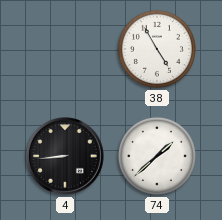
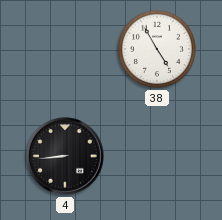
74: 1:38 -> none
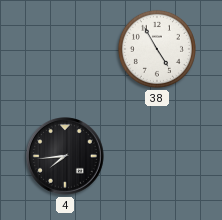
4: 8:44 -> 7:44
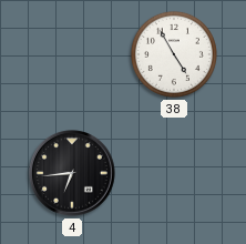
4: 7:44 -> 6:44
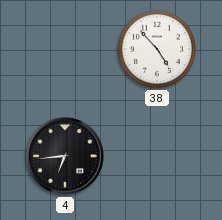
38: 4:55 -> 4:53
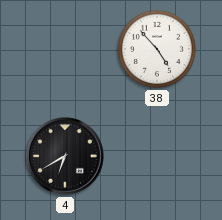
4: 6:44 -> 6:40
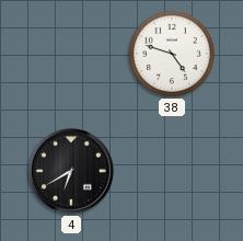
38: 4:53 -> 4:48
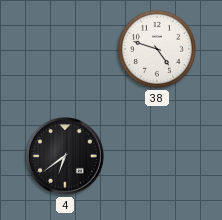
4: 6:40 -> 6:39
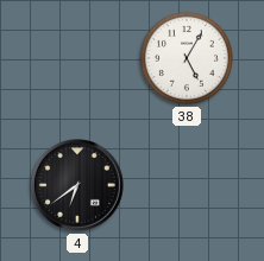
38: 4:48 -> 5:05
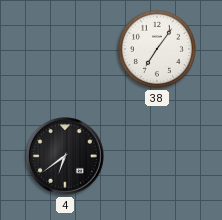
38: 5:05 -> 7:06
